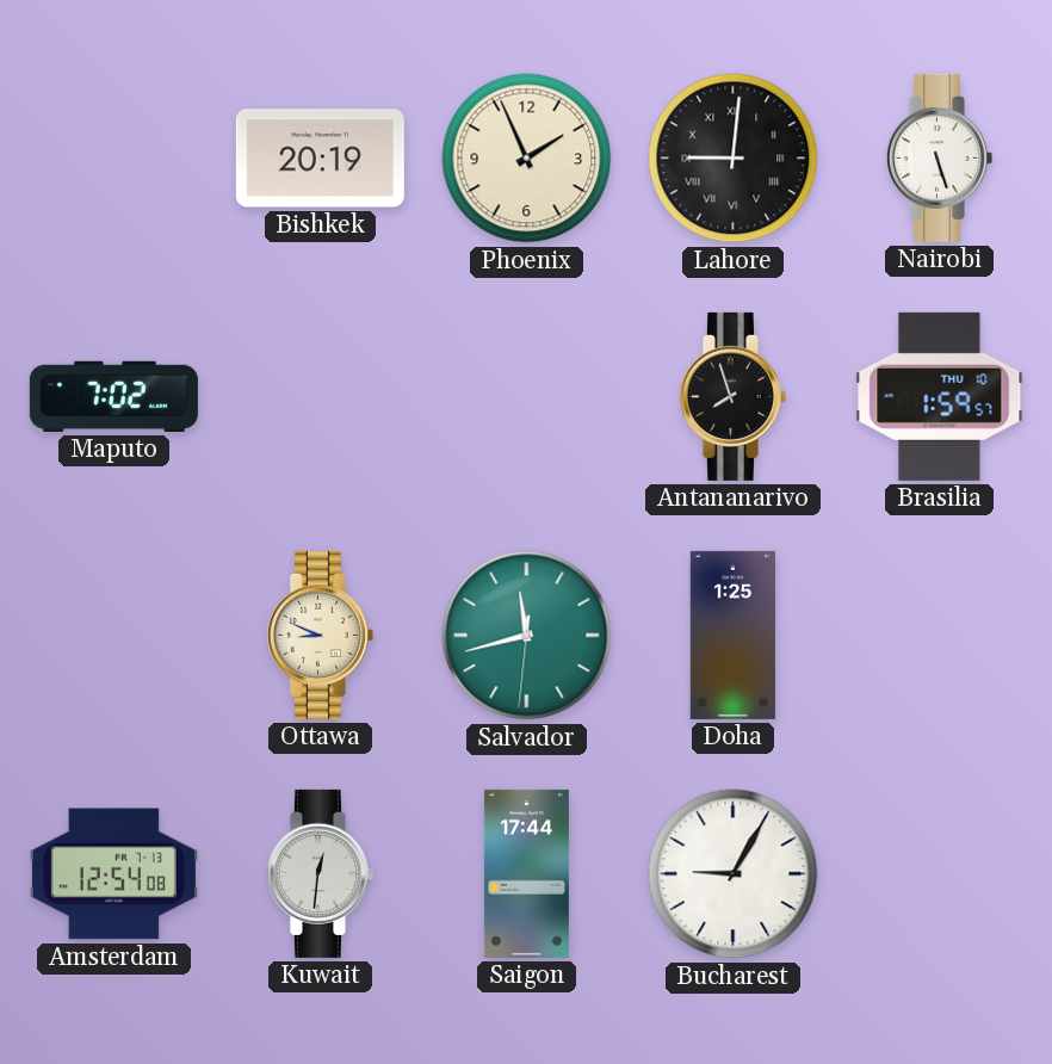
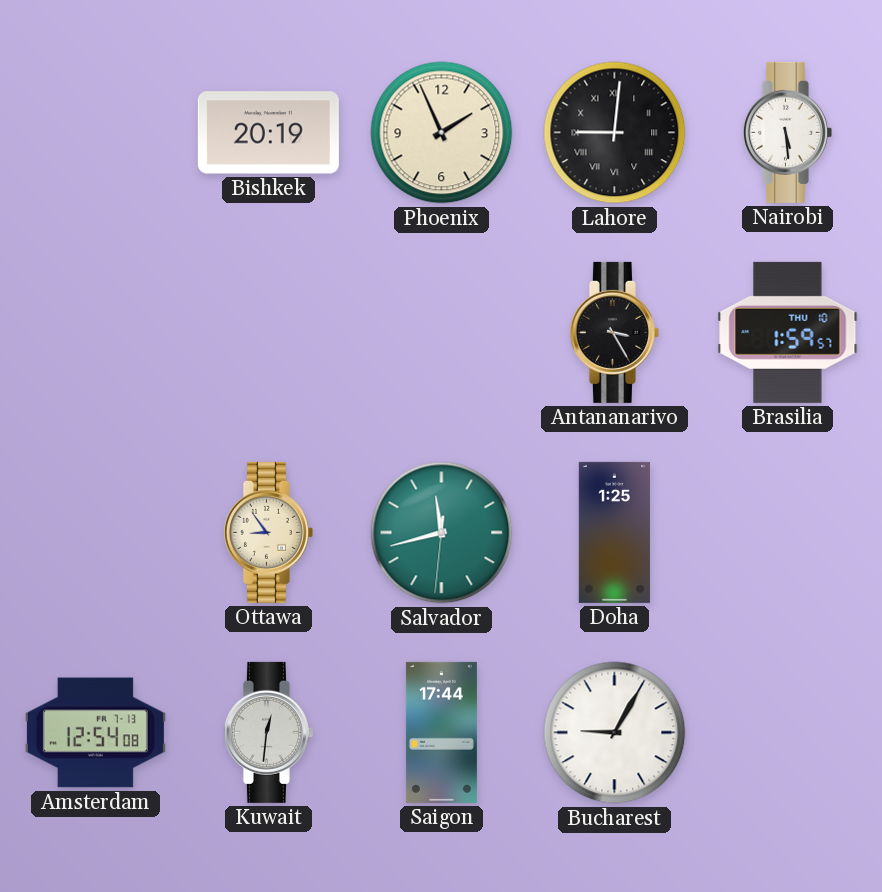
Nairobi: 5:27 -> 5:29
Maputo: 7:02 -> none
Antananarivo: 7:57 -> 3:25
Ottawa: 8:49 -> 8:54
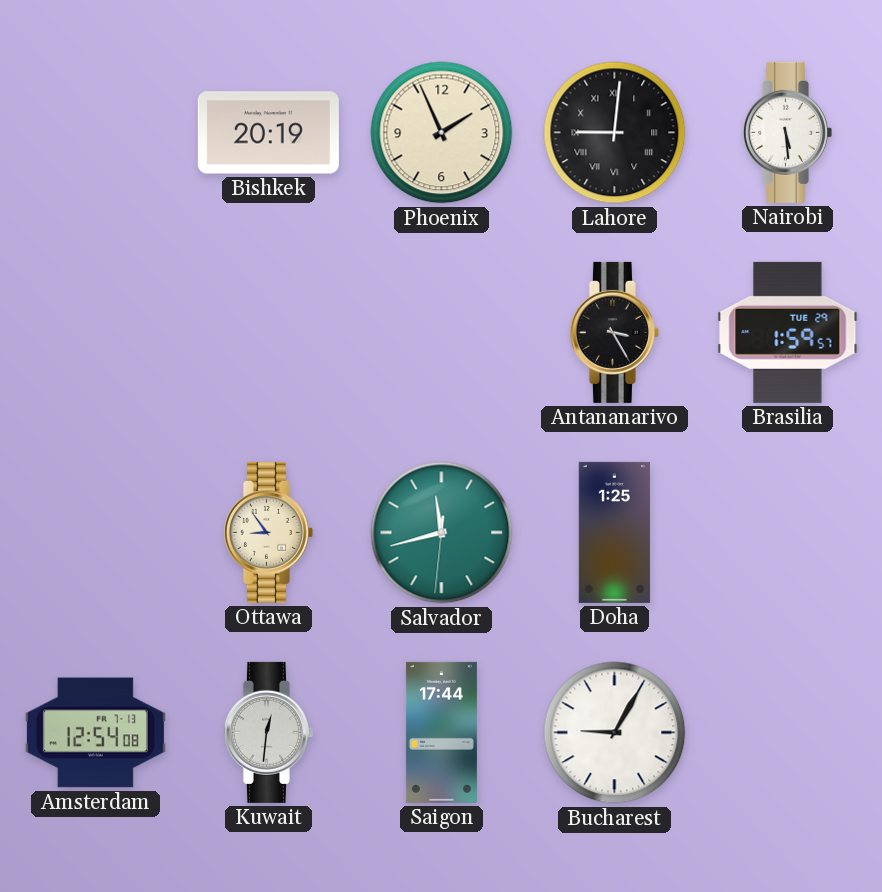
Brasilia date: THU 10 -> TUE 29
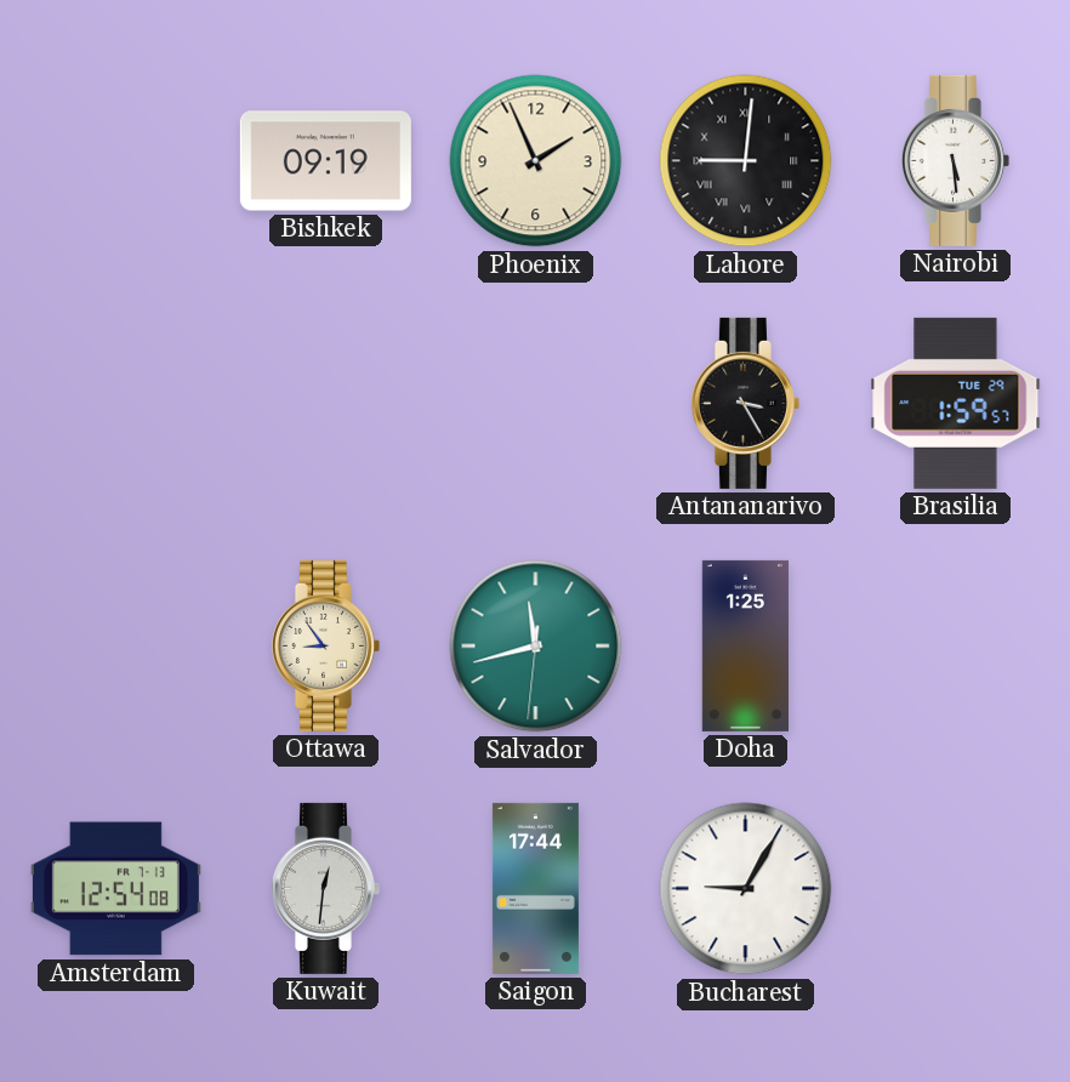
Bishkek: 20:19 -> 09:19
